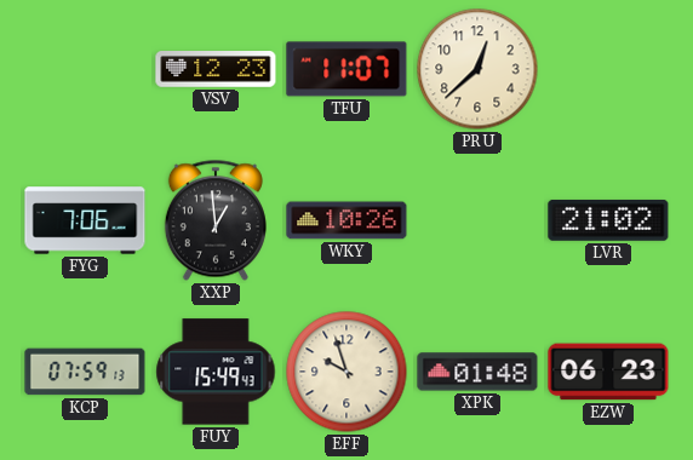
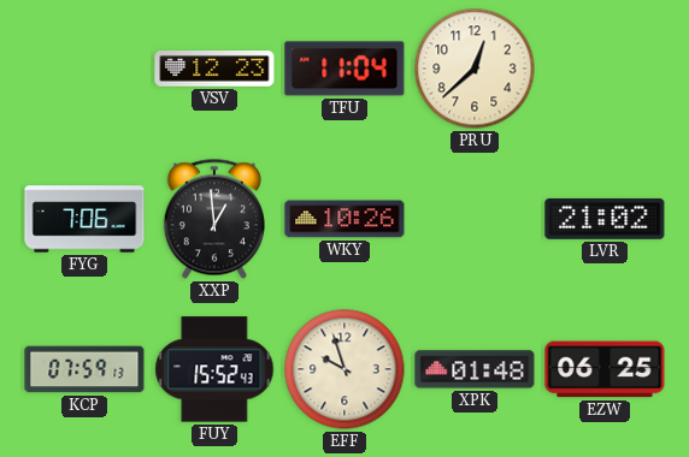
TFU: 11:07 -> 11:04
FUY: 15:49 -> 15:52
EZW: 06:23 -> 06:25
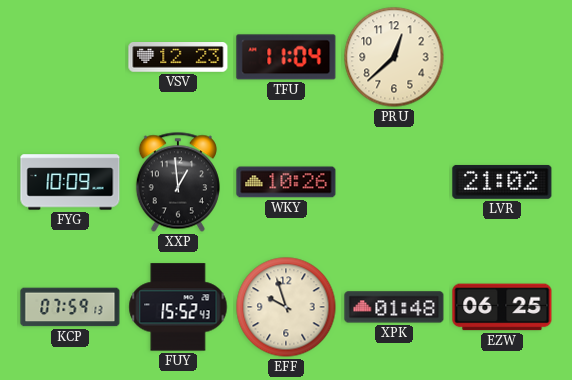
FYG: 7:06 -> 10:09
